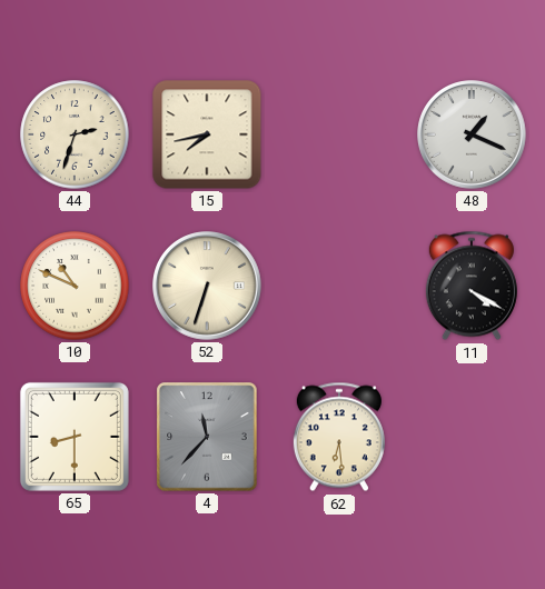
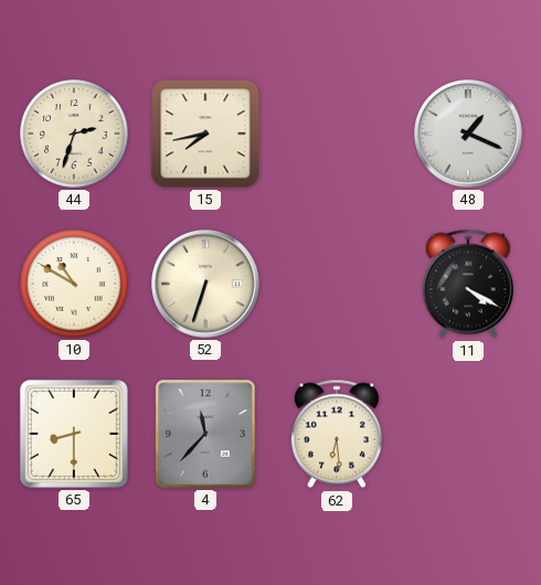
10: 10:49 -> 10:50
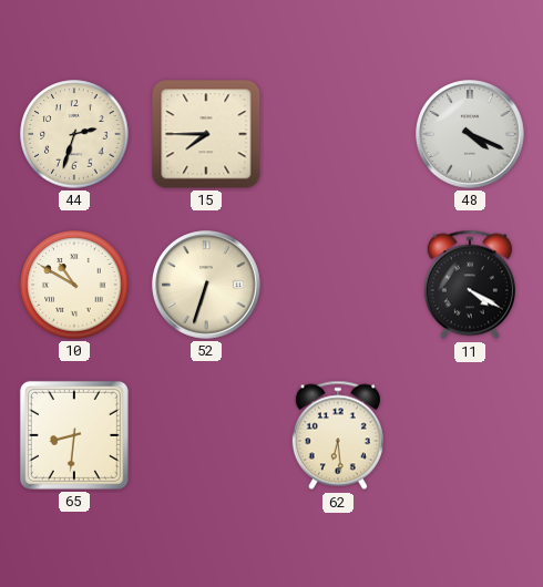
15: 7:43 -> 7:45
48: 1:19 -> 4:19
65: 8:30 -> 8:31
4: 11:37 -> none
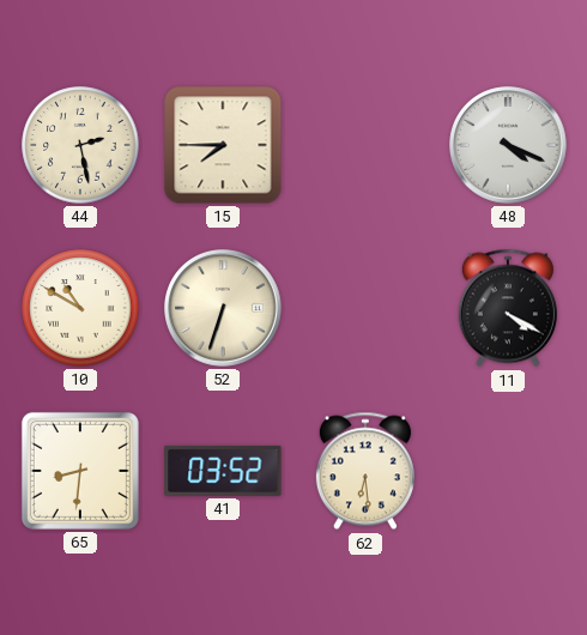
44: 2:33 -> 2:28
41: none -> 03:52
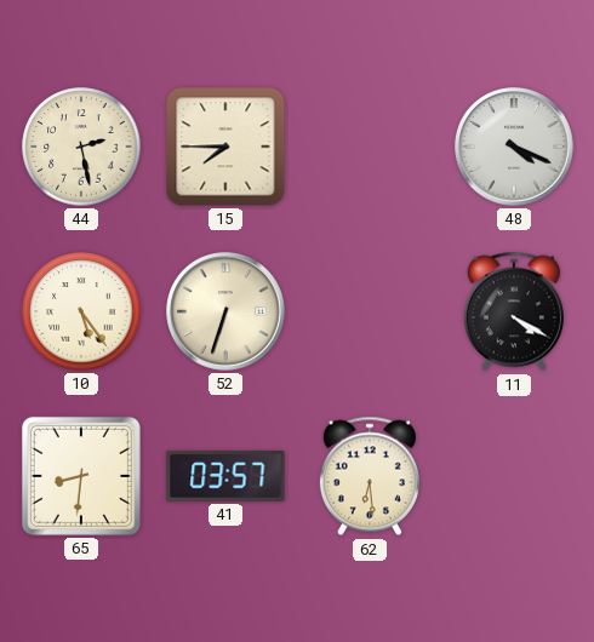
10: 10:50 -> 5:24
41: 03:52 -> 03:57
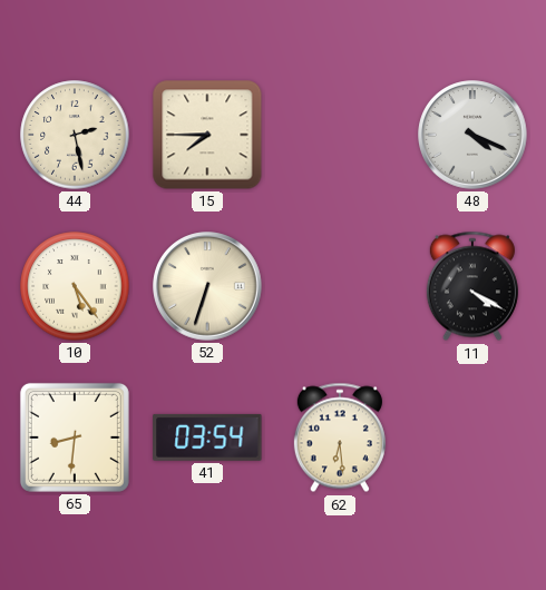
41: 03:57 -> 03:54
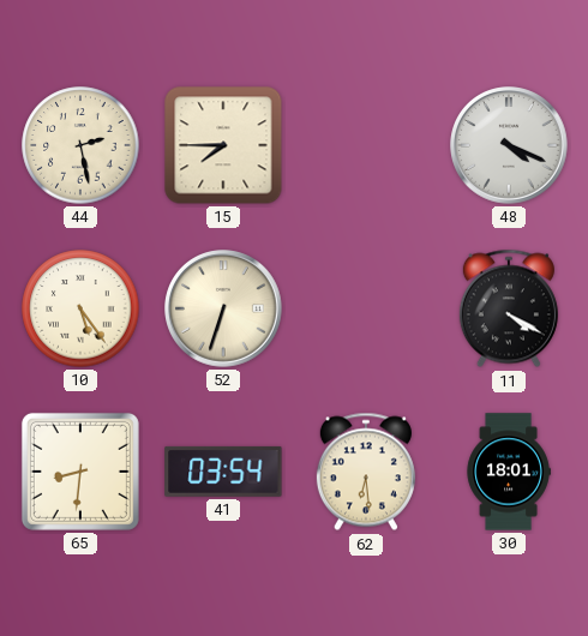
30: none -> 18:01
